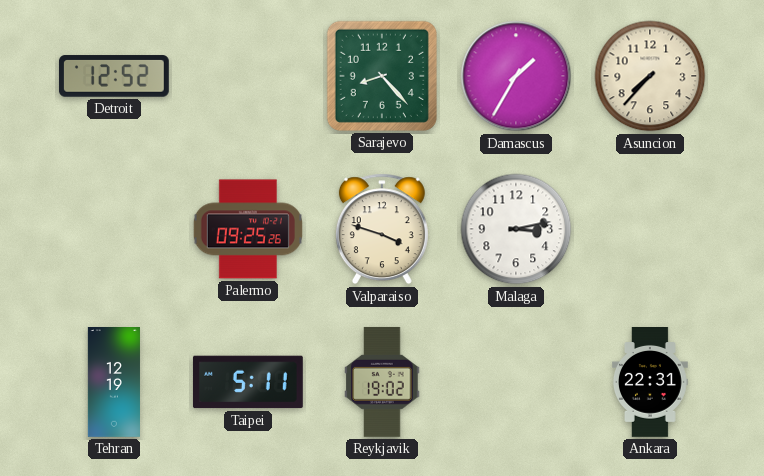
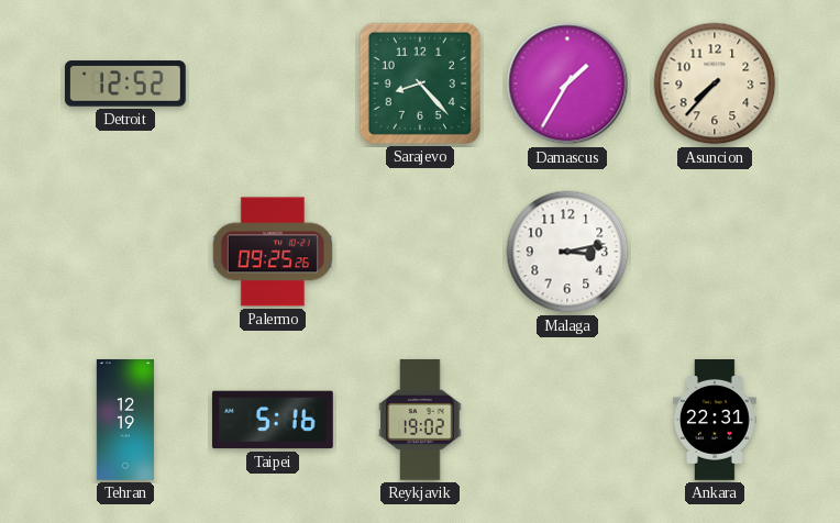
Valparaiso: 3:48 -> none
Taipei: 5:11 -> 5:16
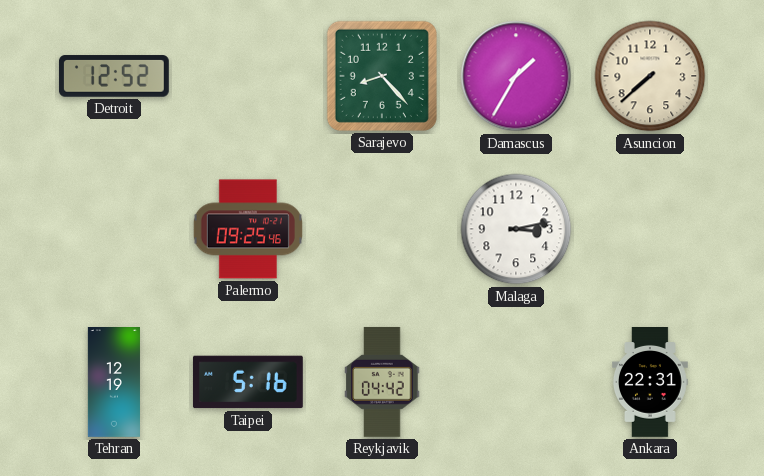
Asuncion: 7:37 -> 7:38
Palermo: 09:25:26 -> 09:25:46
Reykjavik: 19:02 -> 04:42
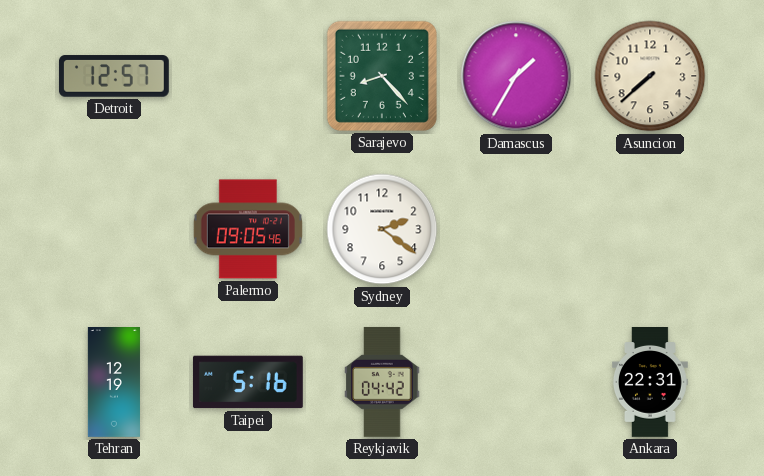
Detroit: 12:52 -> 12:57
Palermo: 09:25 -> 09:05
Sydney: none -> 2:21
Malaga: 3:13 -> none
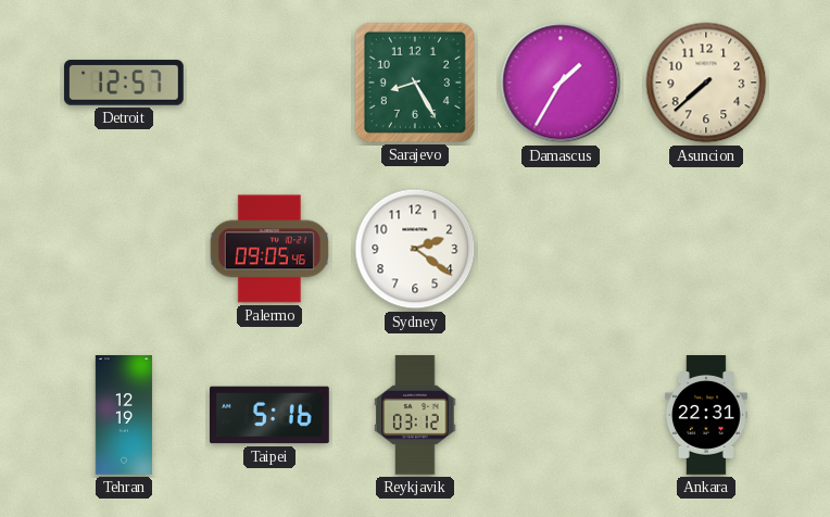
Sarajevo: 8:23 -> 8:25
Reykjavik: 04:42 -> 03:12
